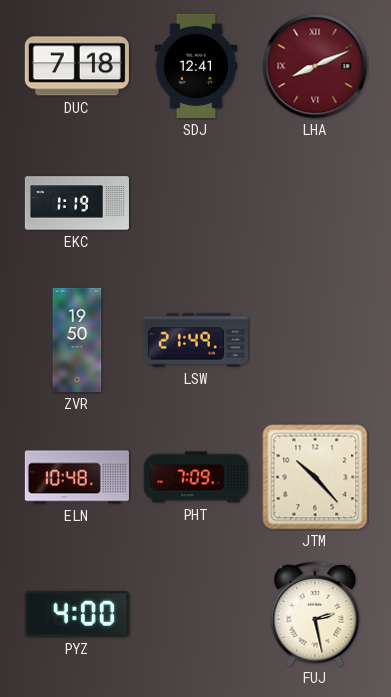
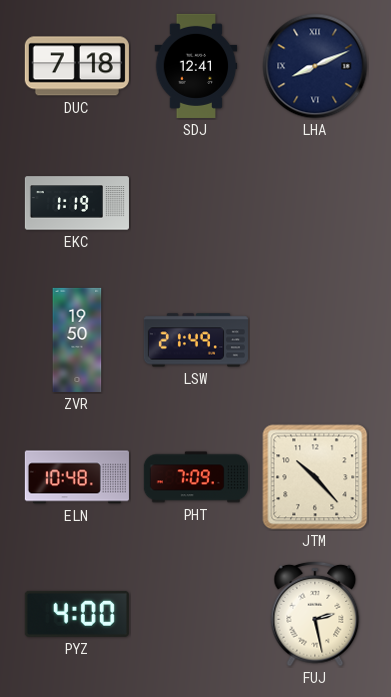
LHA dial: burgundy -> navy
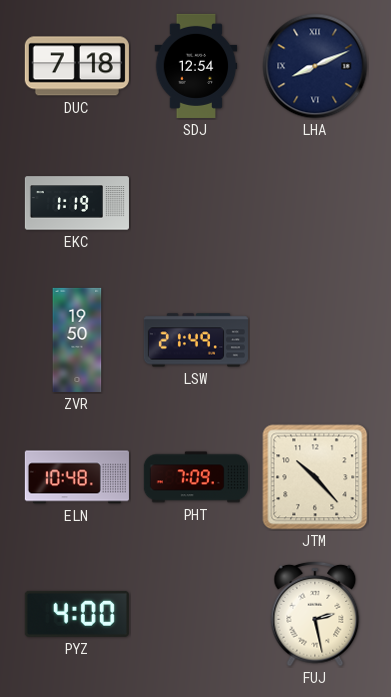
SDJ: 12:41 -> 12:54
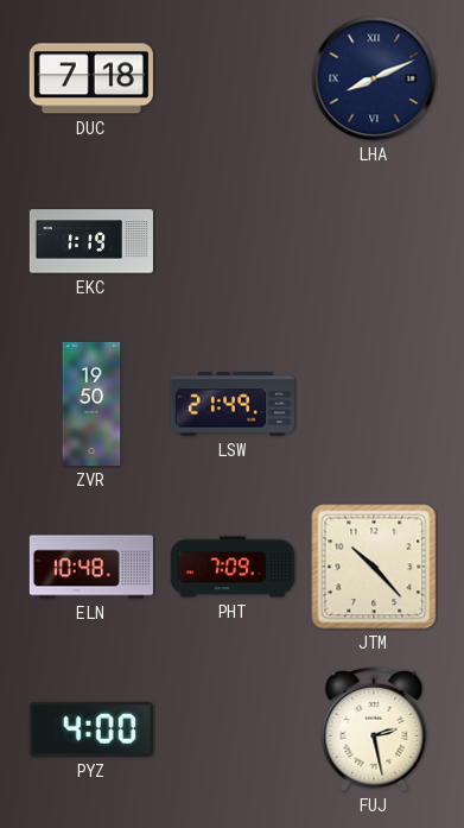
SDJ: 12:54 -> none
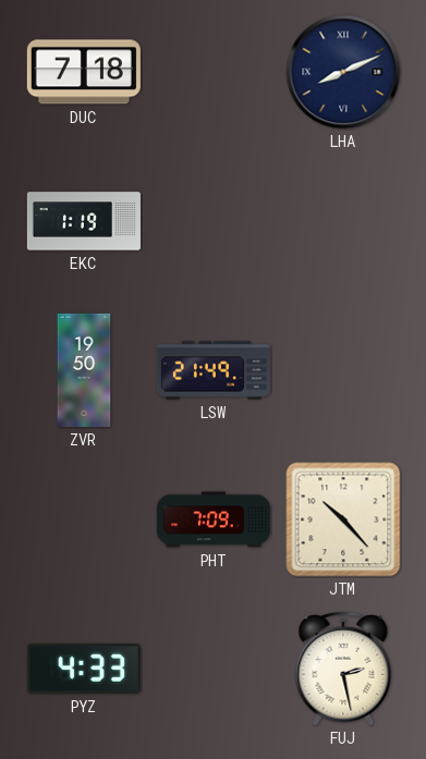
ELN: 10:48 -> none
PYZ: 4:00 -> 4:33
